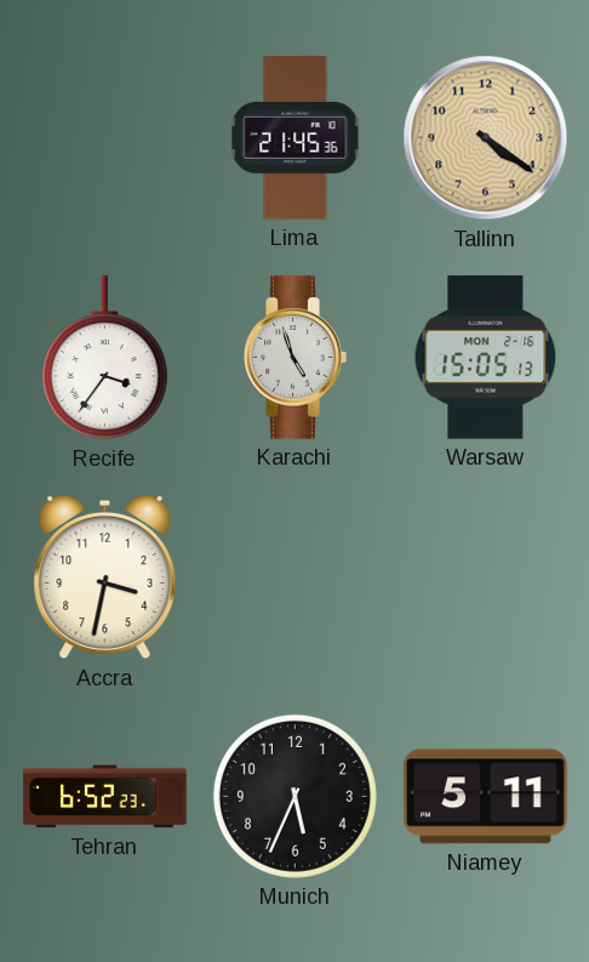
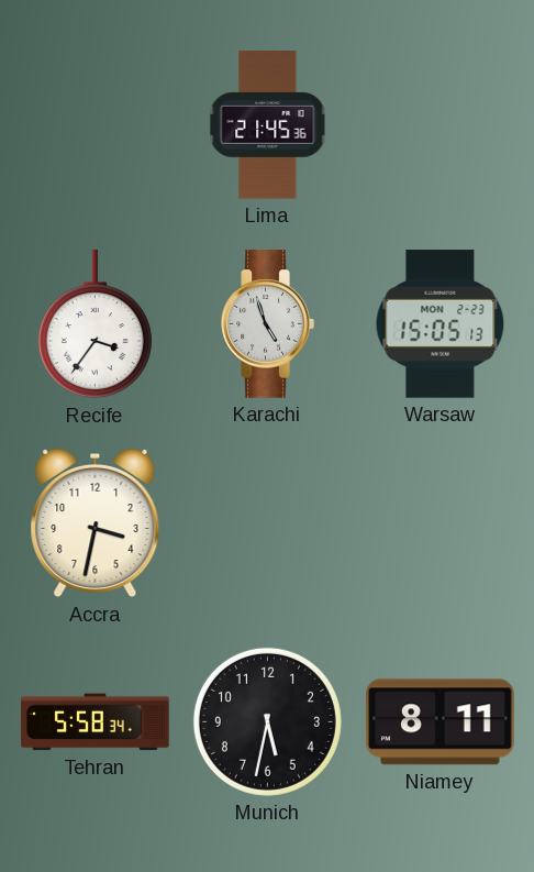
Tallinn: 4:21 -> none
Warsaw date: MON 2-16 -> MON 2-23
Tehran: 6:52 -> 5:58
Munich: 5:34 -> 5:32
Niamey: 5:11 -> 8:11
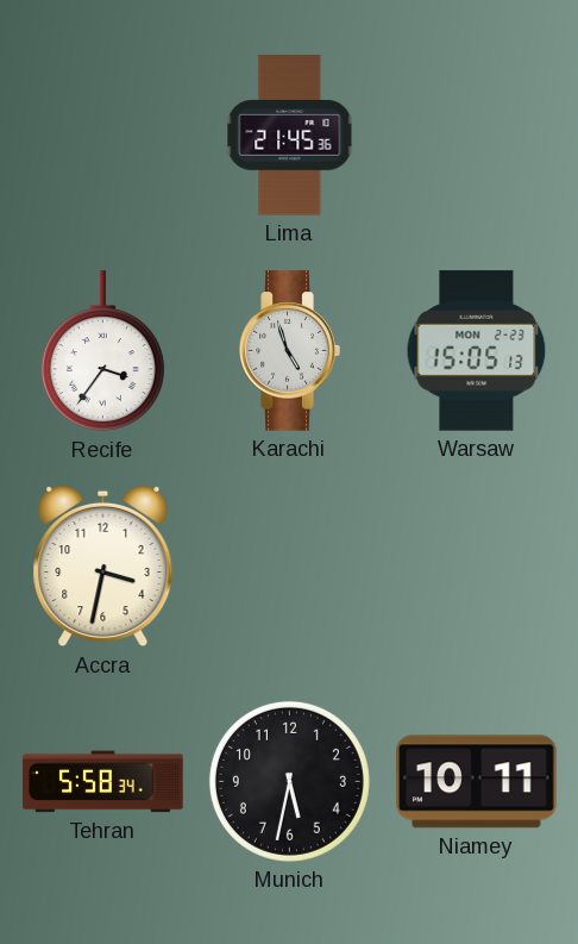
Niamey: 8:11 -> 10:11
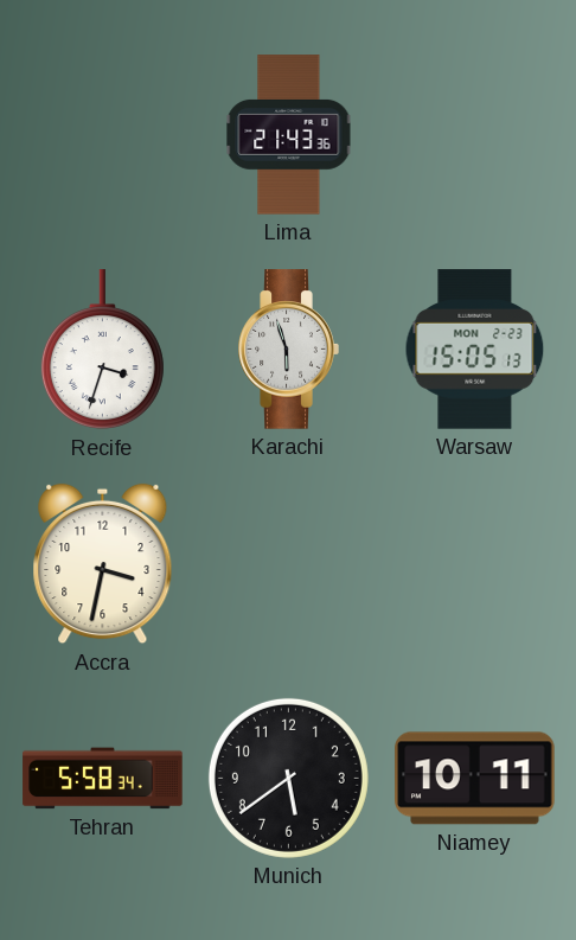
Lima: 21:45 -> 21:43
Recife: 3:36 -> 3:33
Karachi: 4:57 -> 5:57
Munich: 5:32 -> 5:39
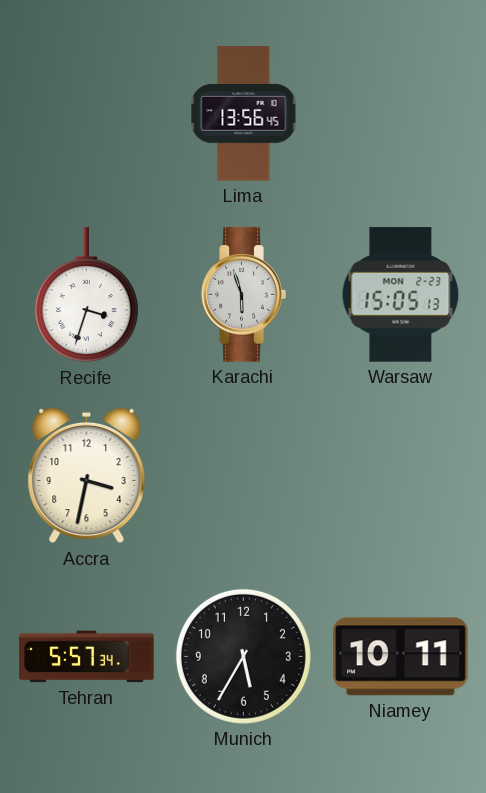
Lima: 21:43 -> 13:56
Tehran: 5:58 -> 5:57
Munich: 5:39 -> 5:35
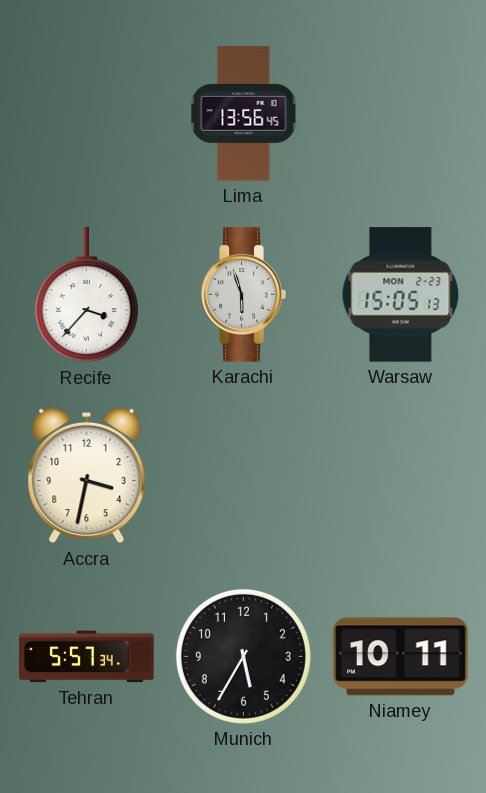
Recife: 3:33 -> 3:37
